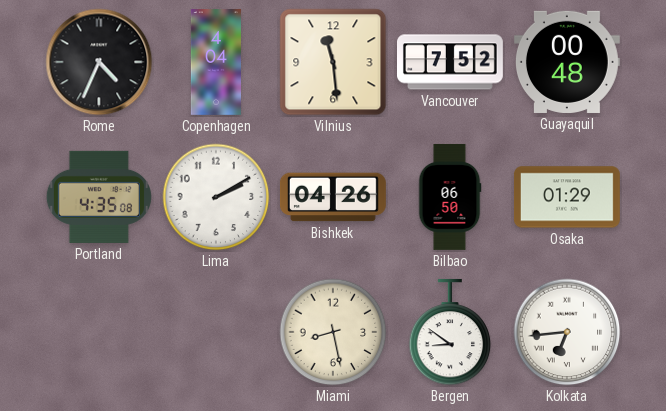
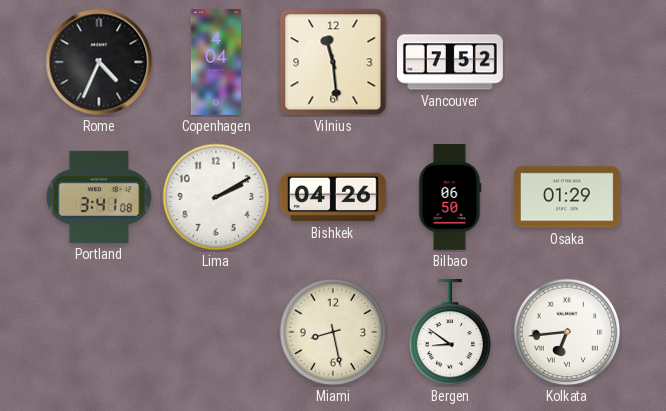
Guayaquil: 00:48 -> none
Portland: 4:35 -> 3:41
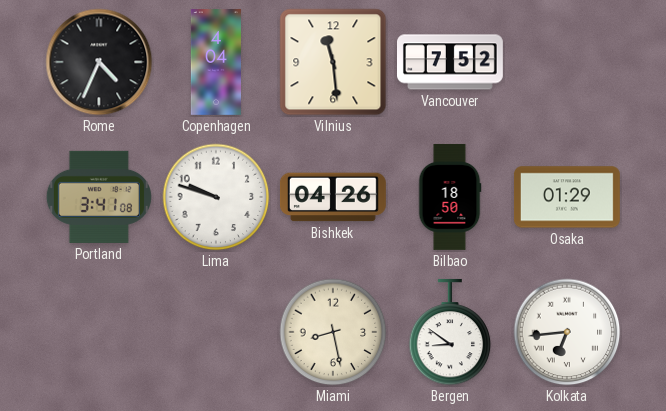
Lima: 2:10 -> 9:48
Bilbao: 06:50 -> 18:50
